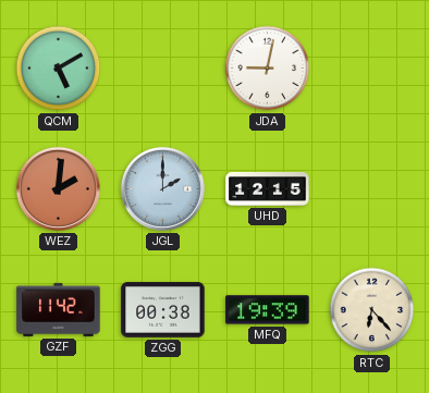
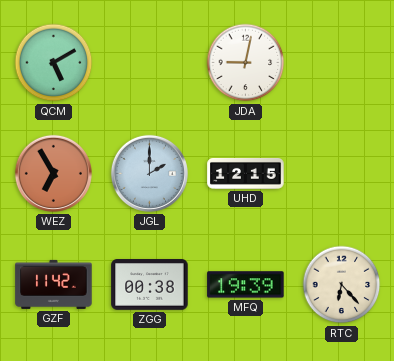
WEZ: 2:01 -> 6:55
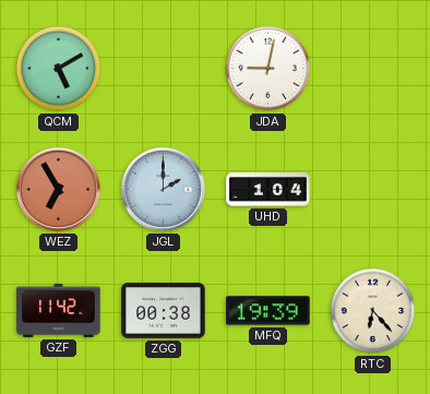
UHD: 12:15 -> 1:04
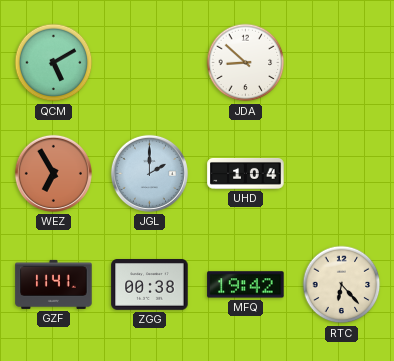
JDA: 9:02 -> 8:52
GZF: 11:42 -> 11:41
MFQ: 19:39 -> 19:42
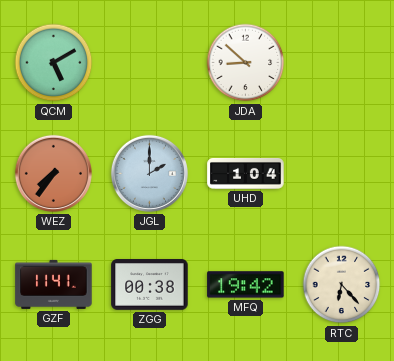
WEZ: 6:55 -> 7:36
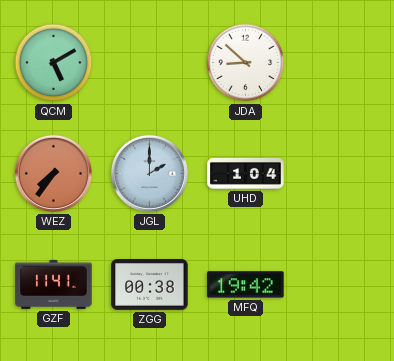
RTC: 6:23 -> none
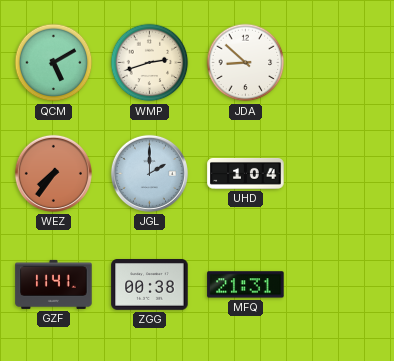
WMP: none -> 2:42
MFQ: 19:42 -> 21:31
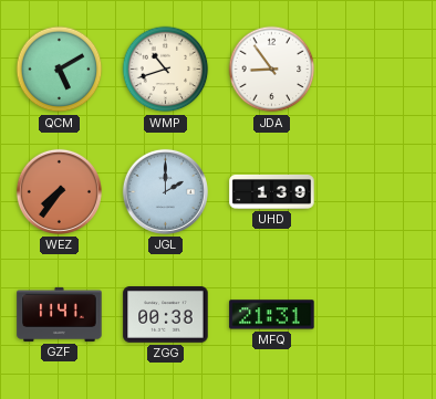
WMP: 2:42 -> 10:42
JDA: 8:52 -> 8:54
UHD: 1:04 -> 1:39
